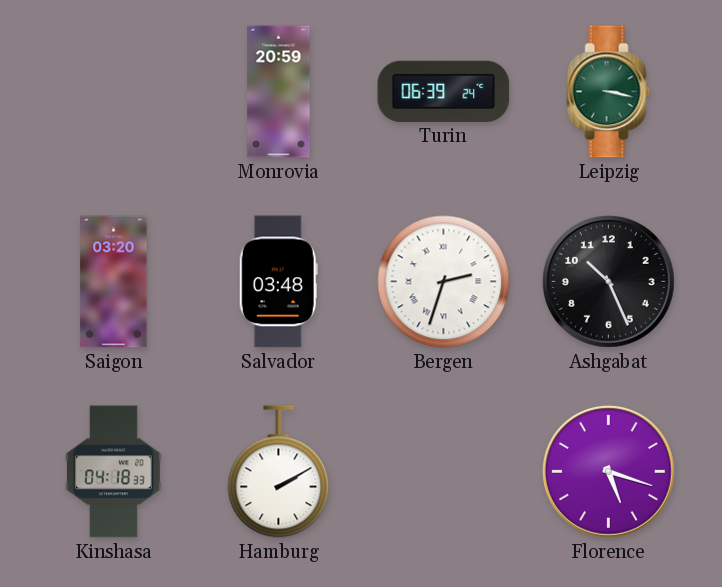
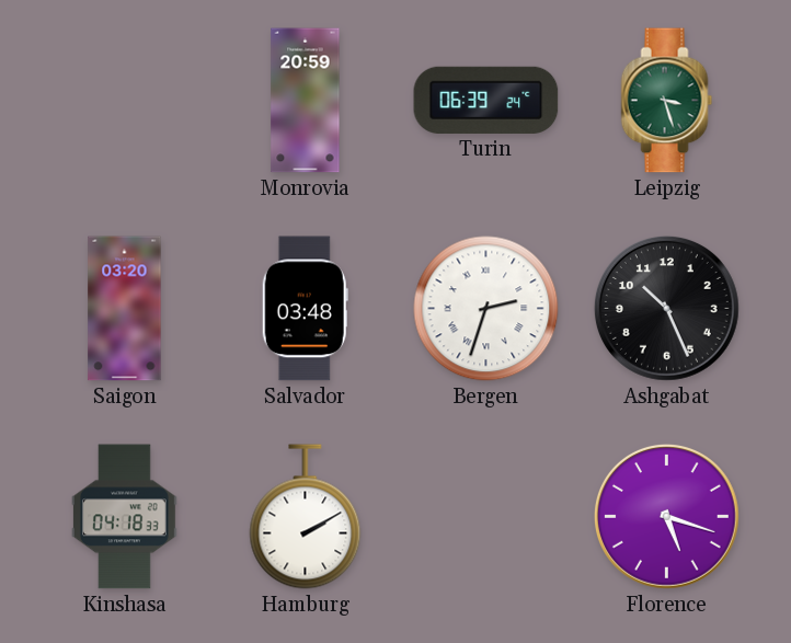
Leipzig: 3:17 -> 3:27
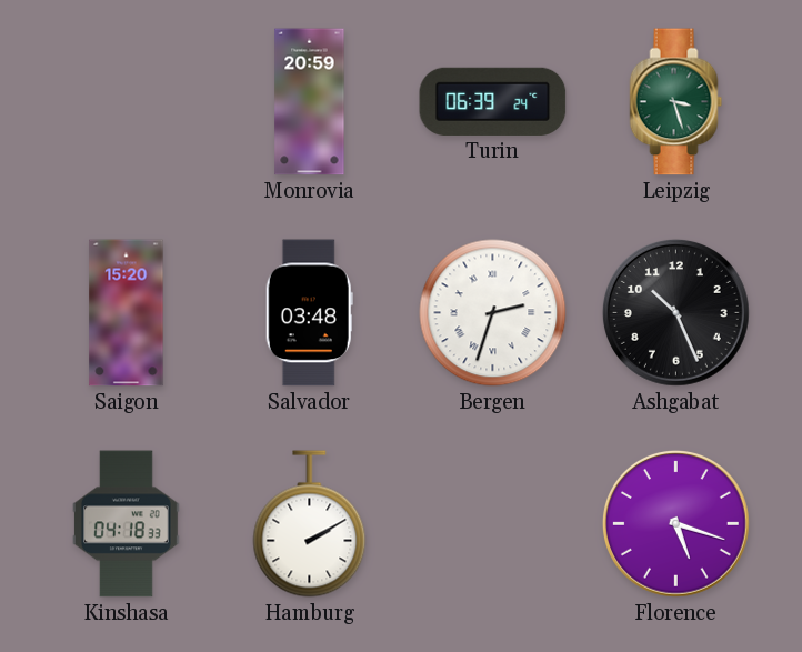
Saigon: 03:20 -> 15:20
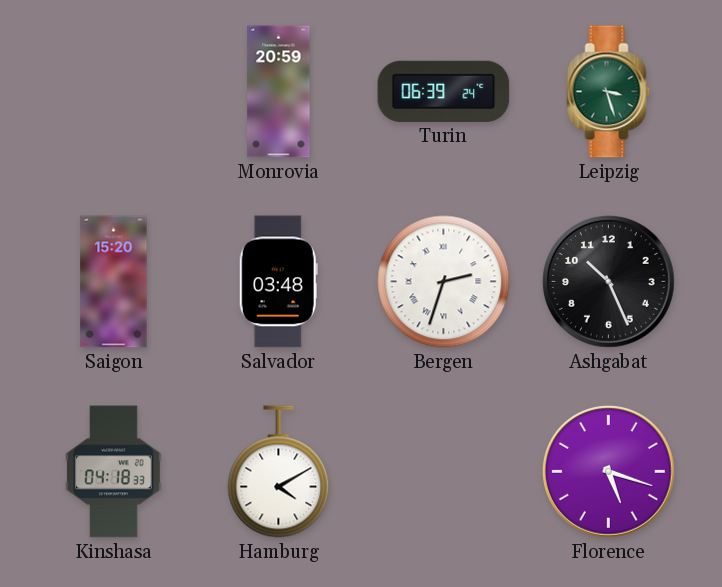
Hamburg: 2:10 -> 4:10
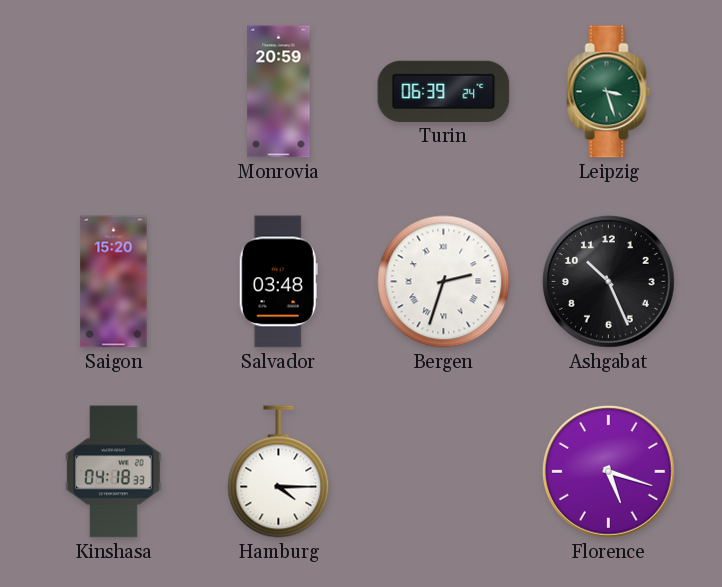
Hamburg: 4:10 -> 4:15
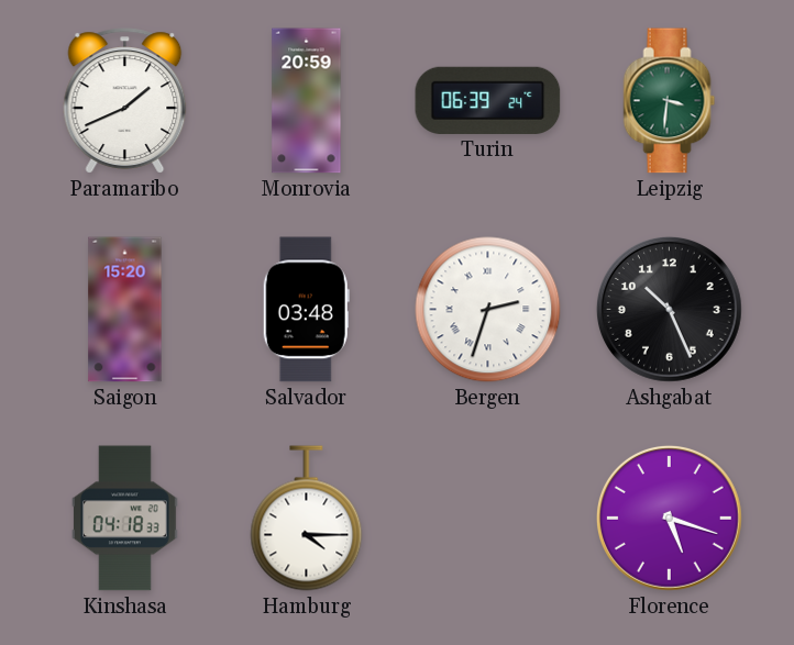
Paramaribo: none -> 1:41
Leipzig: 3:27 -> 3:31
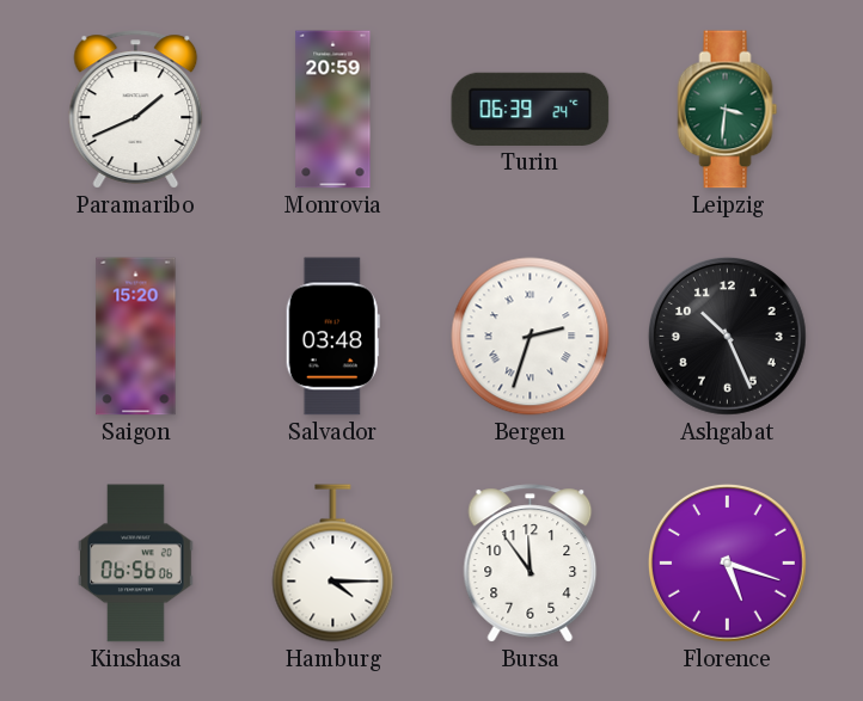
Kinshasa: 04:18 -> 06:56
Bursa: none -> 11:54
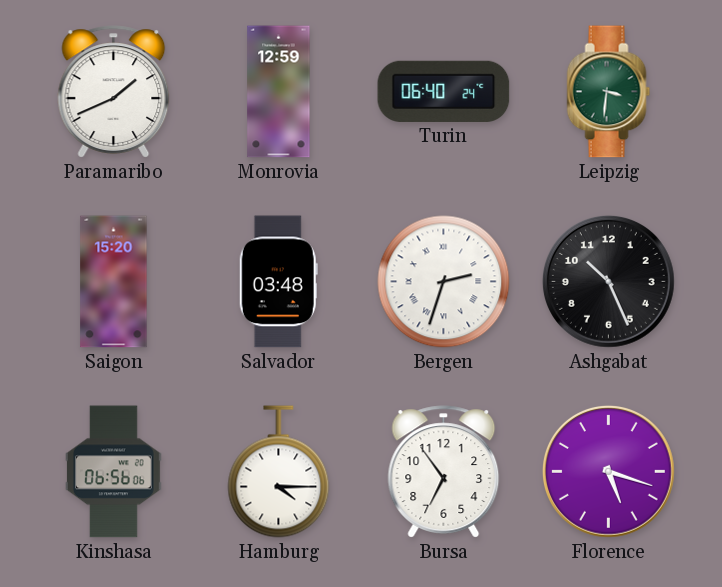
Monrovia: 20:59 -> 12:59
Turin: 06:39 -> 06:40
Bursa: 11:54 -> 6:54
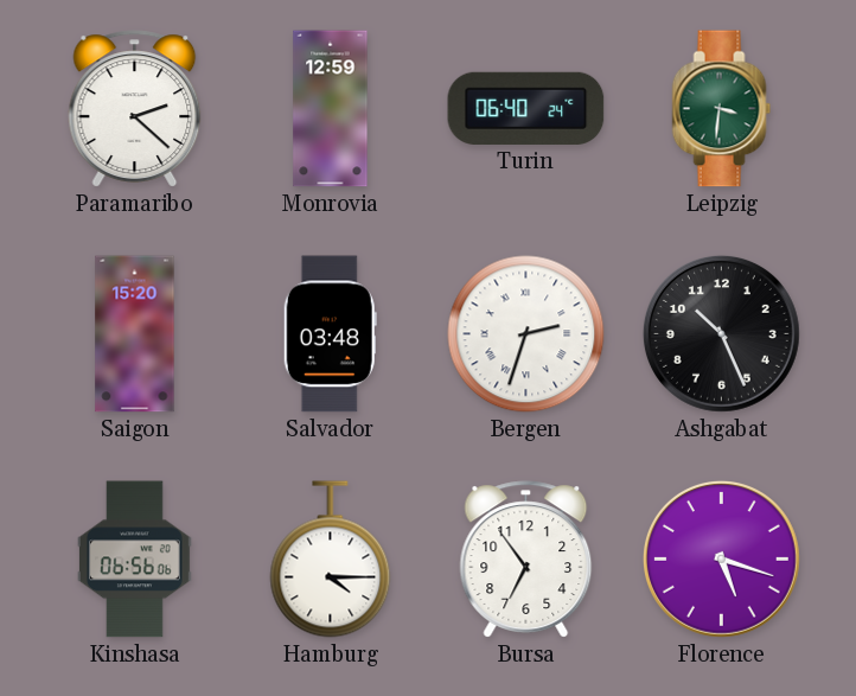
Paramaribo: 1:41 -> 2:22
